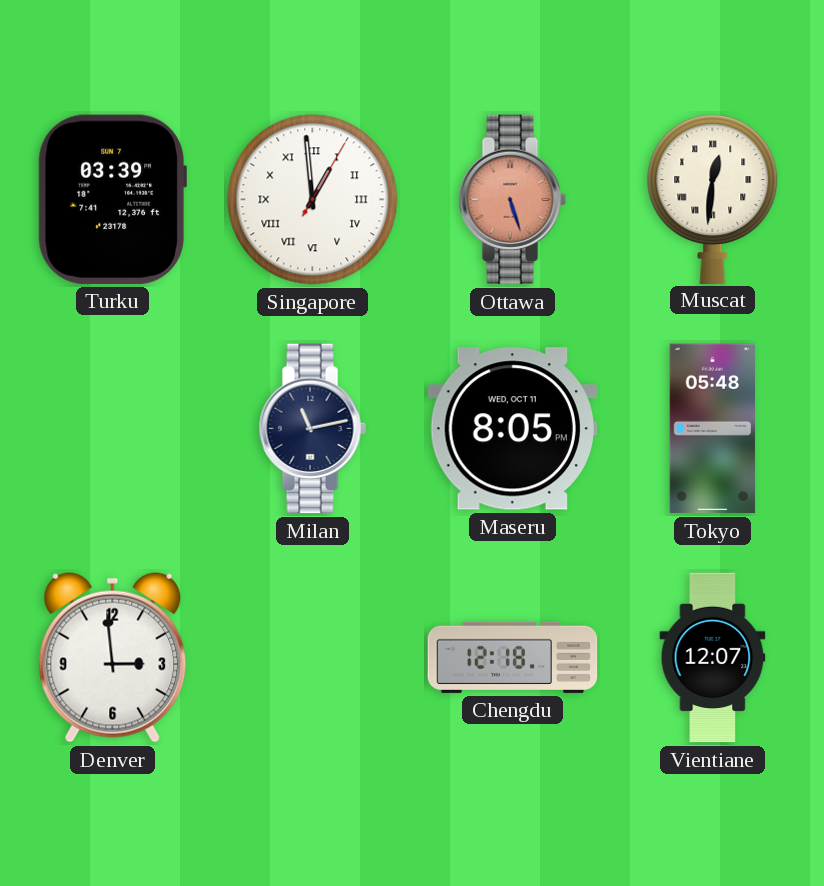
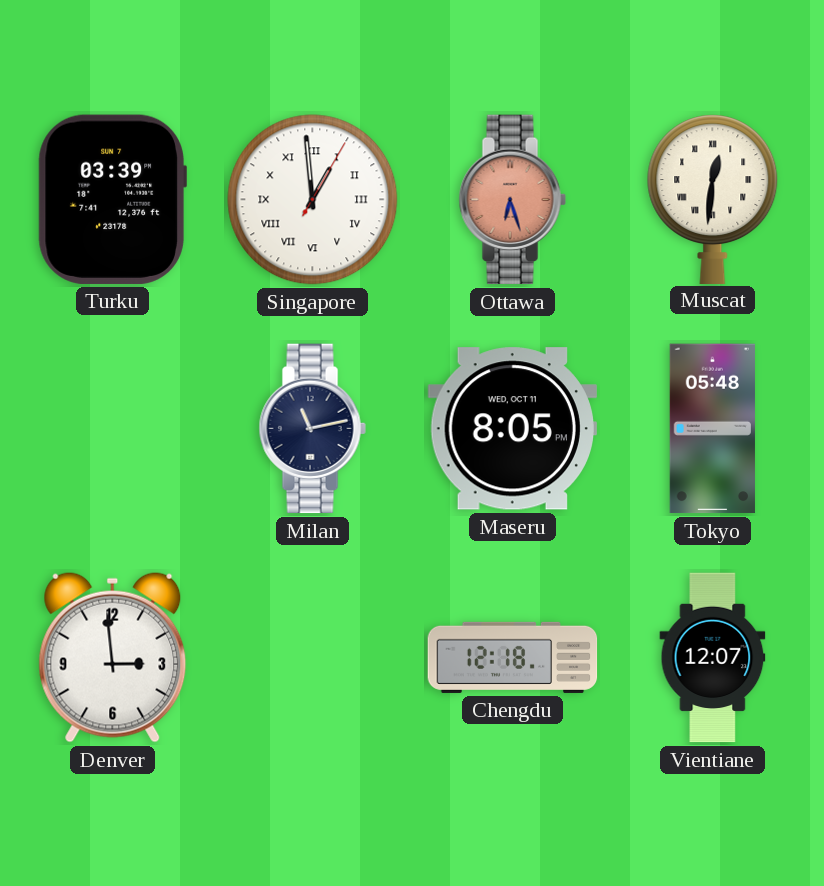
Ottawa: 5:27 -> 6:27
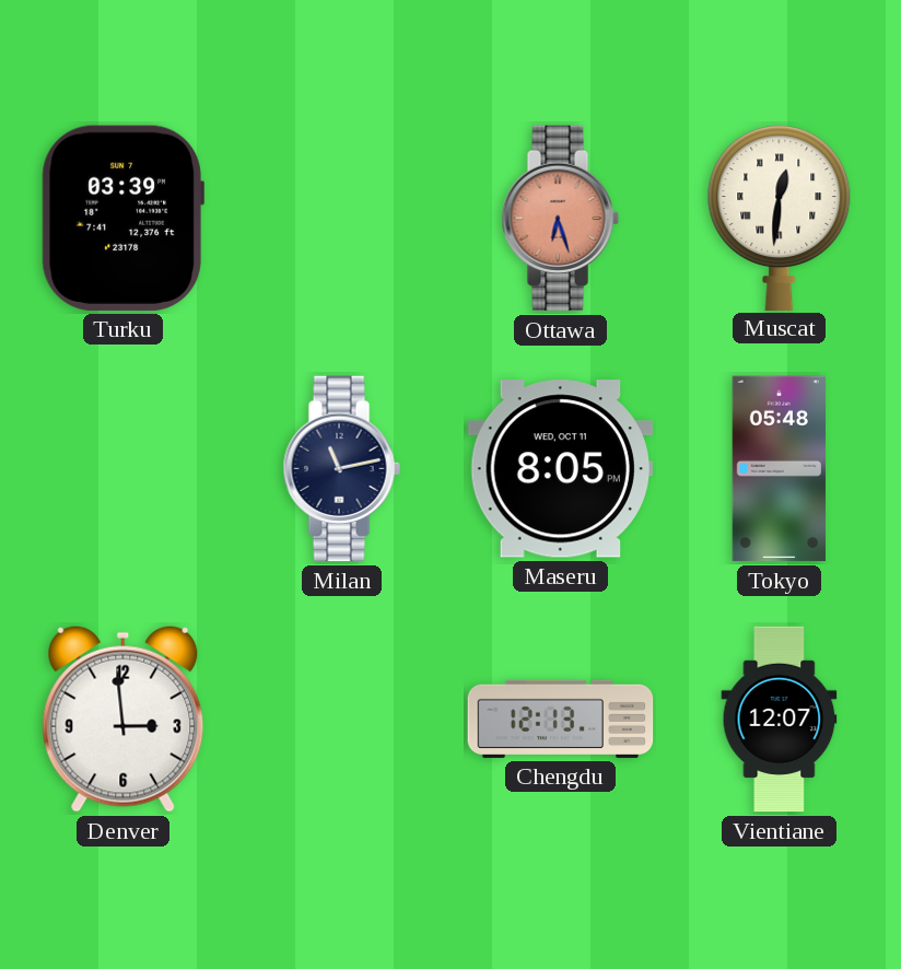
Singapore: 12:59 -> none
Chengdu: 12:18 -> 12:13
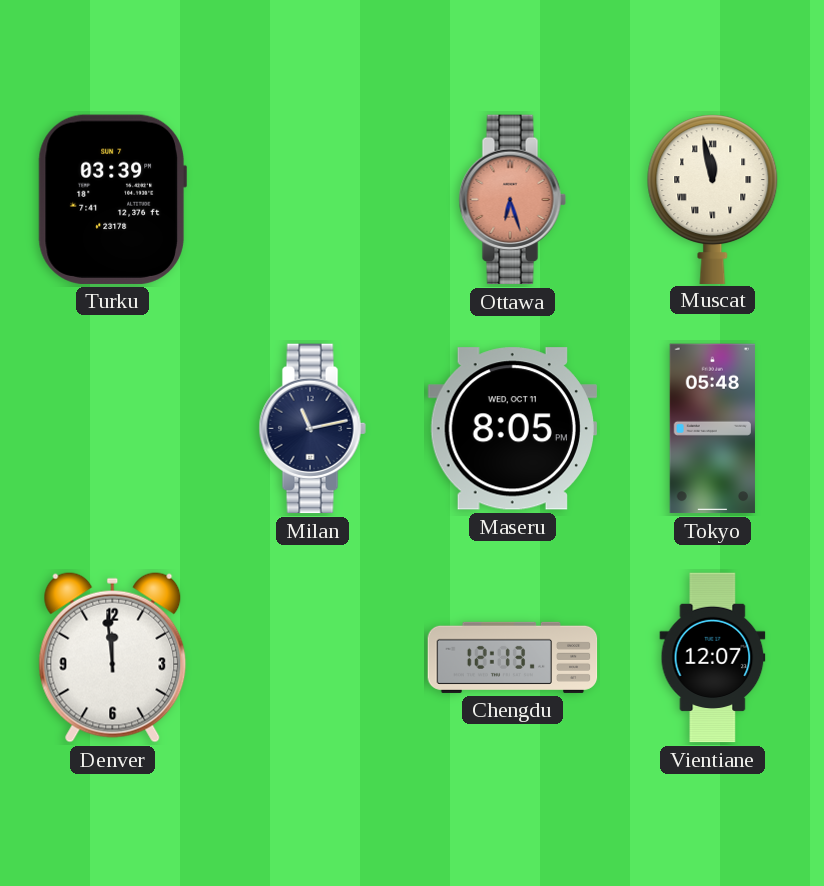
Muscat: 12:31 -> 11:58
Denver: 2:59 -> 11:59
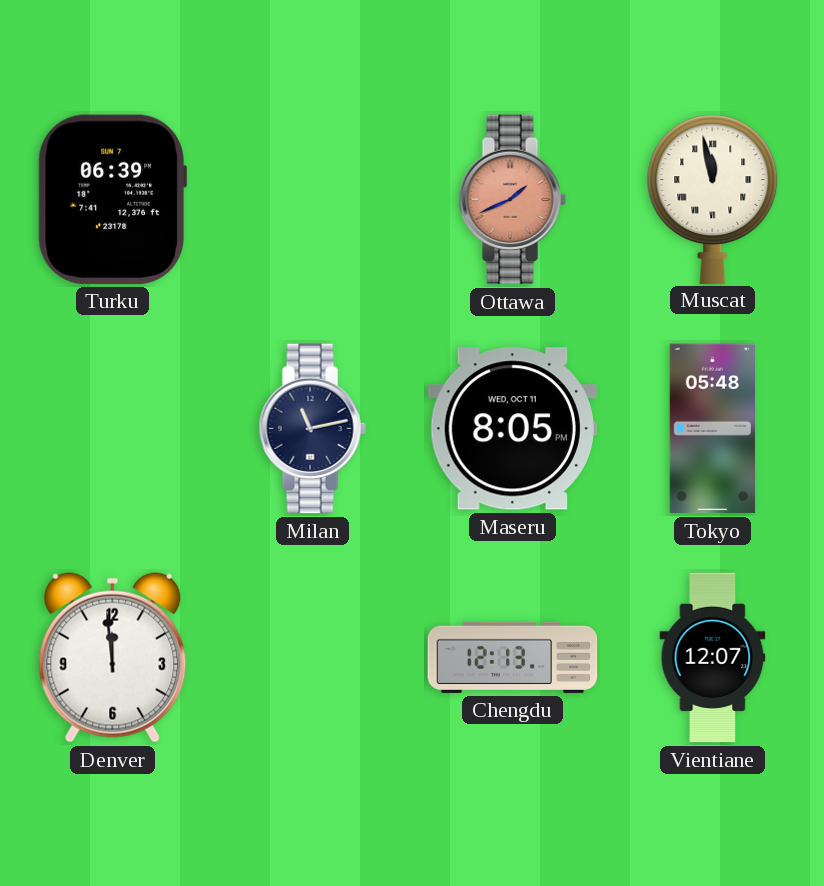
Turku: 03:39 -> 06:39
Ottawa: 6:27 -> 1:41
